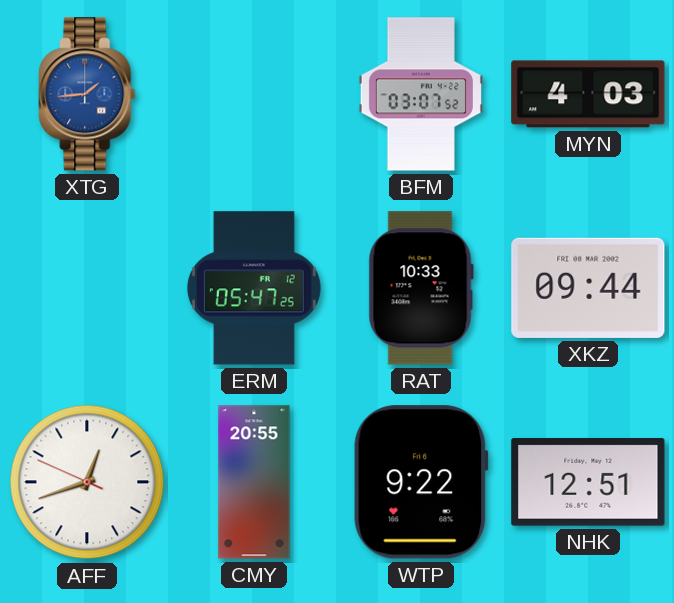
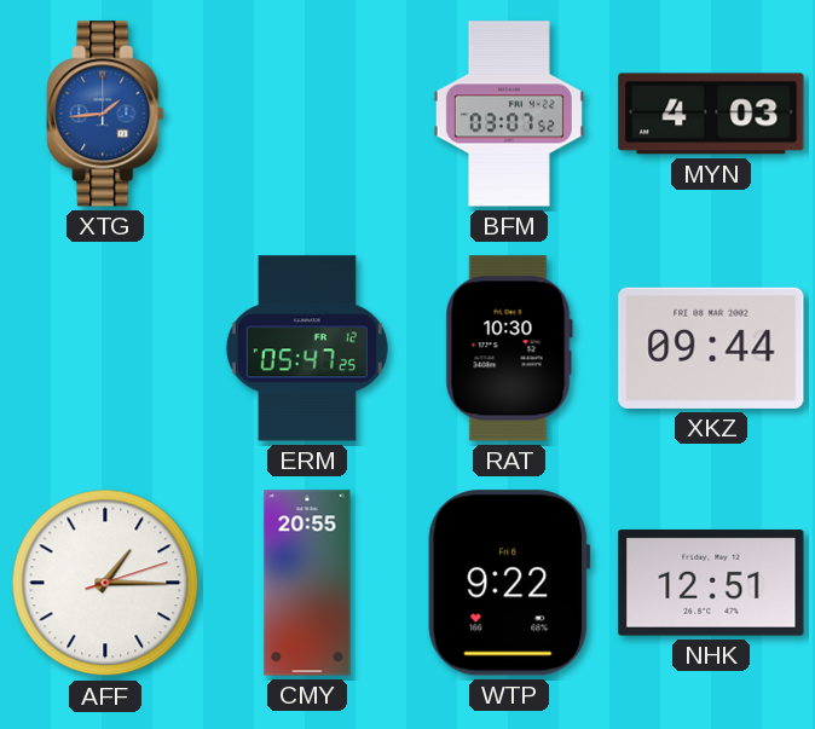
RAT: 10:33 -> 10:30
AFF: 12:41 -> 1:15
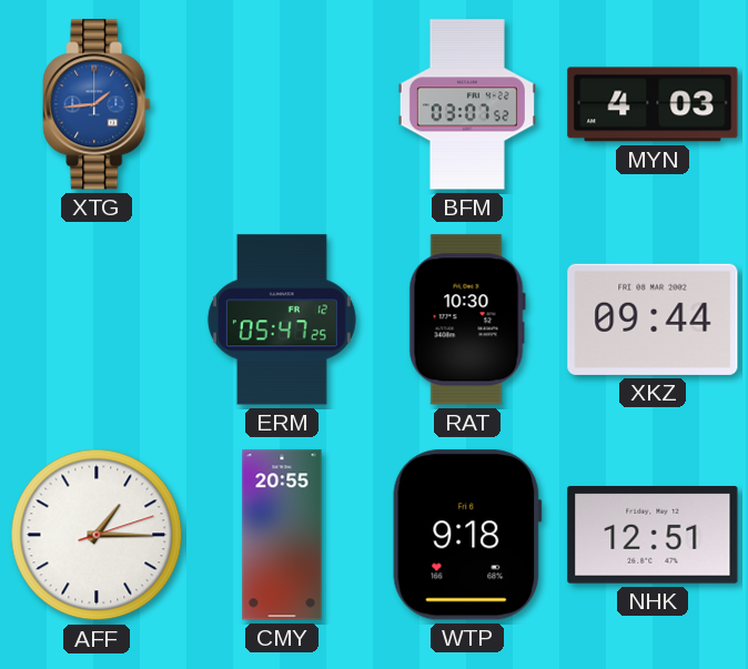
WTP: 9:22 -> 9:18
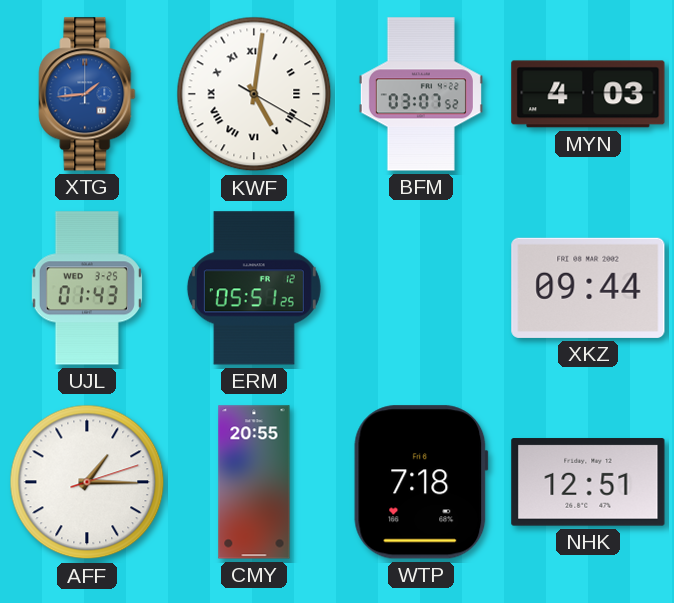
KWF: none -> 5:01
UJL: none -> 01:43
ERM: 05:47 -> 05:51
RAT: 10:30 -> none
WTP: 9:18 -> 7:18
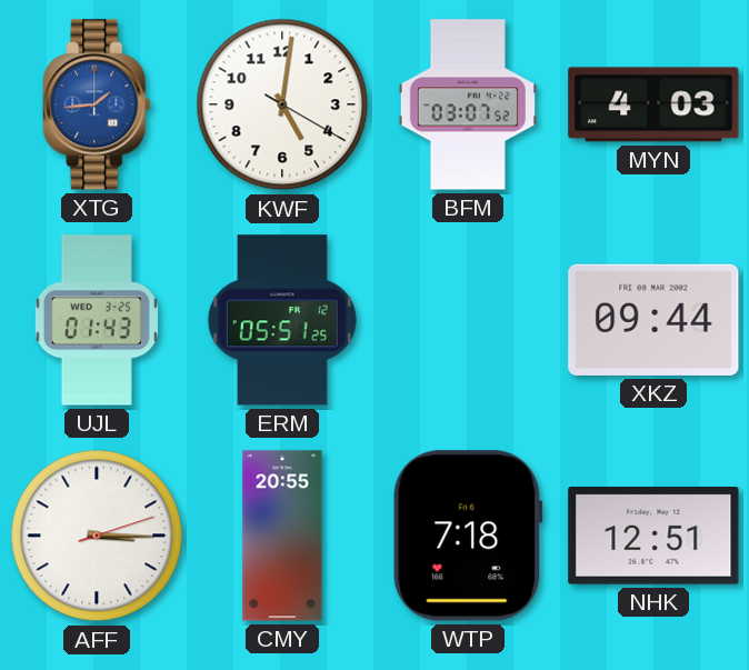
KWF numerals: Roman -> Arabic
AFF: 1:15 -> 3:15
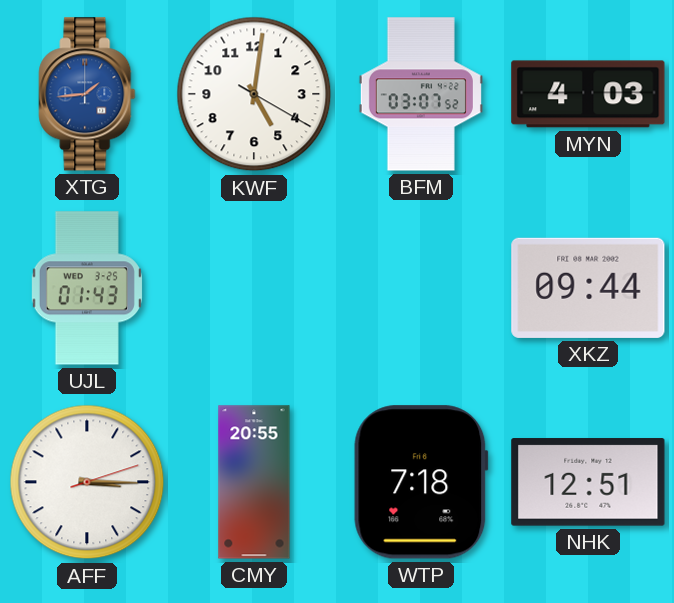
ERM: 05:51 -> none
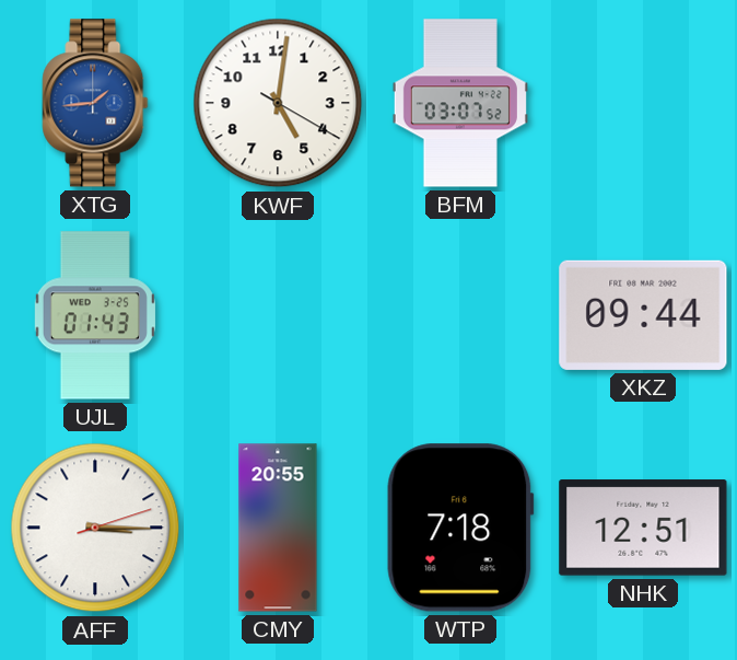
MYN: 4:03 -> none
